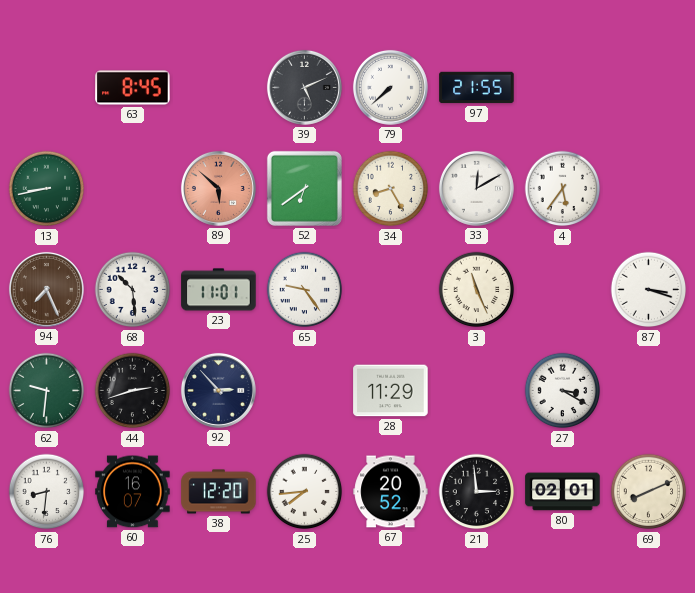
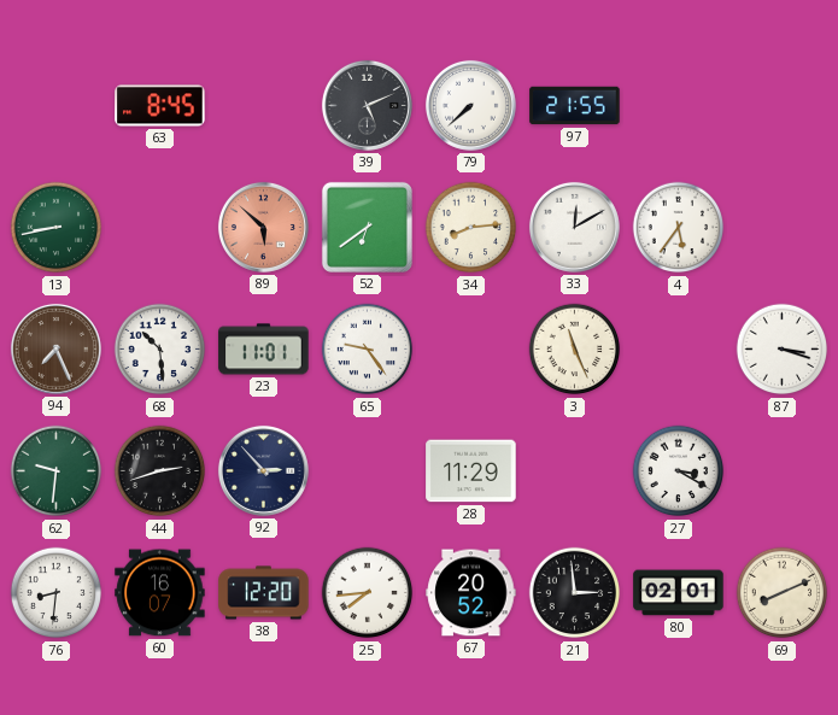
34: 8:25 -> 8:14
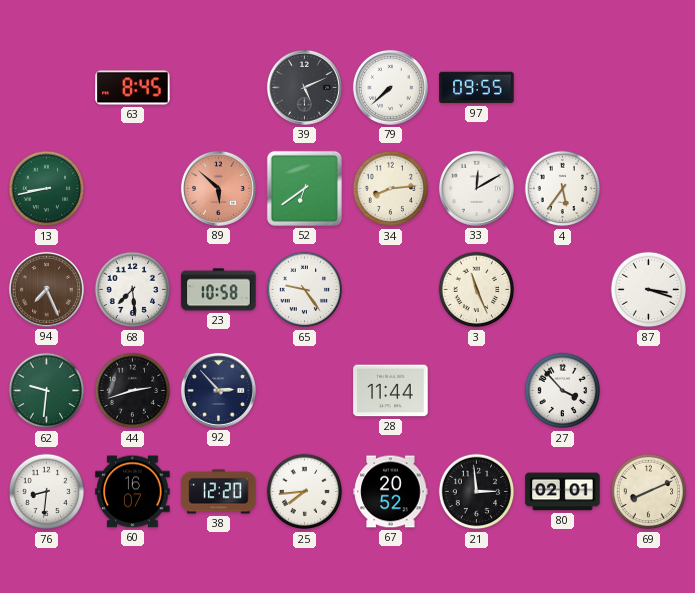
97: 21:55 -> 09:55
68: 10:29 -> 7:29
23: 11:01 -> 10:58
28: 11:29 -> 11:44
27: 3:20 -> 3:53
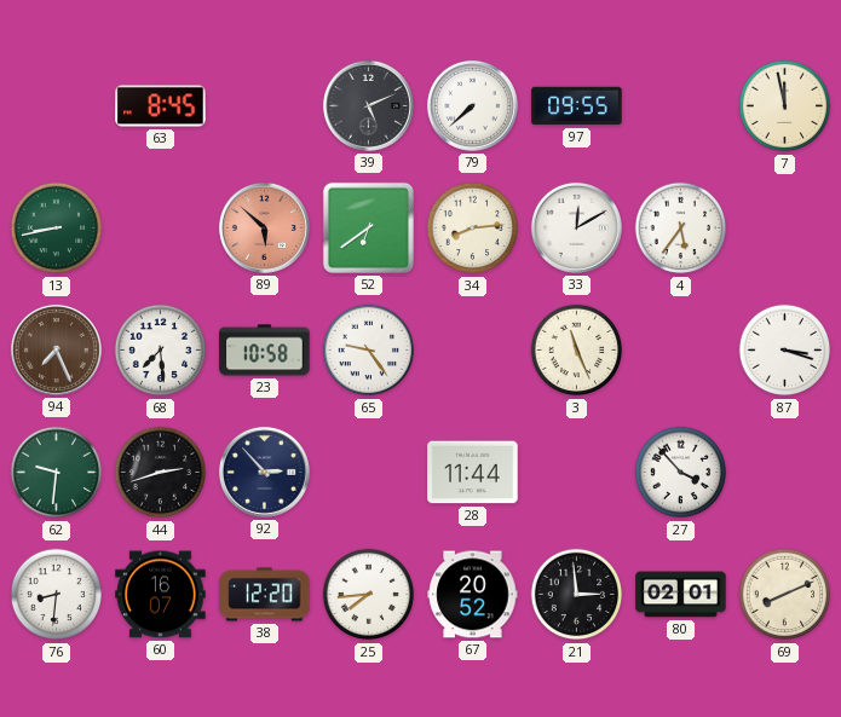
7: none -> 11:58
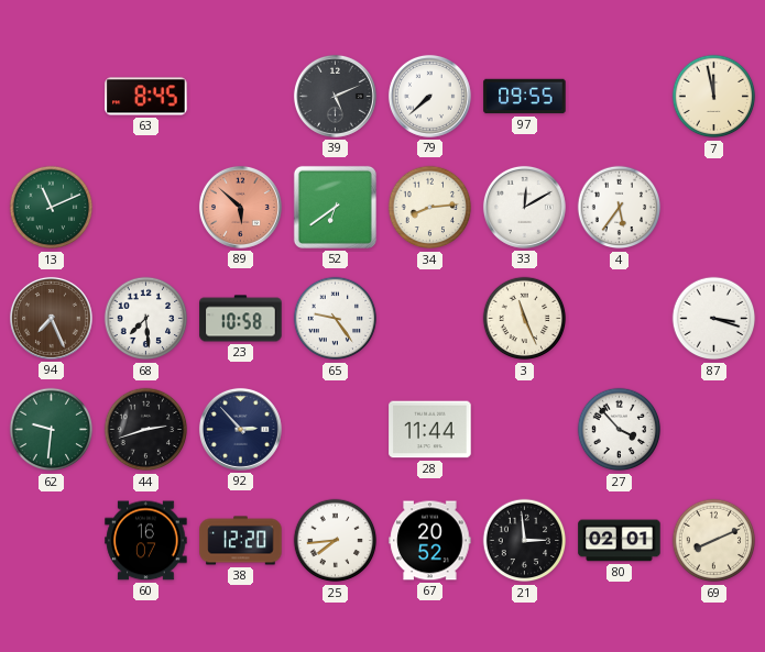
13: 8:43 -> 11:11
76: 8:31 -> none
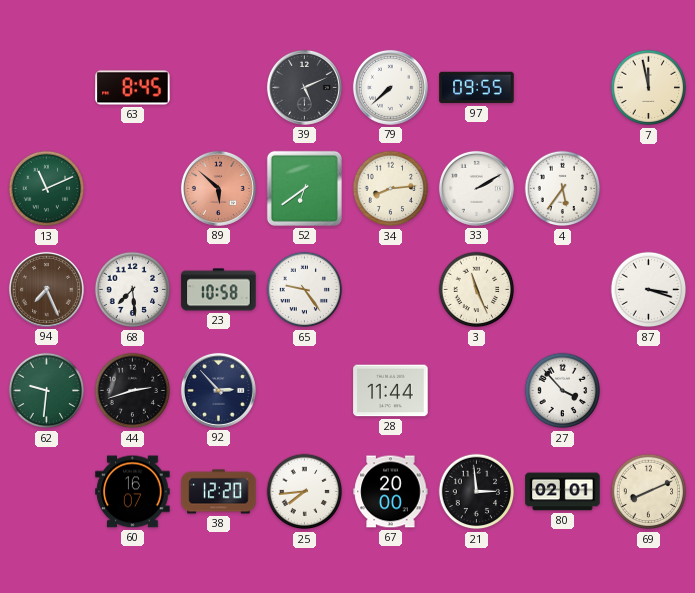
33: 12:10 -> 2:10
67: 20:52 -> 20:00
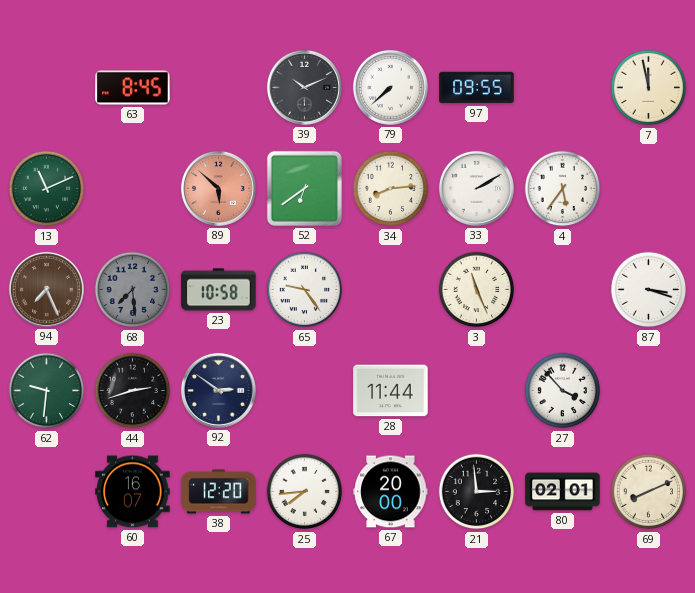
39: 5:11 -> 10:11
68 dial: white -> grey
92: 2:53 -> 2:51
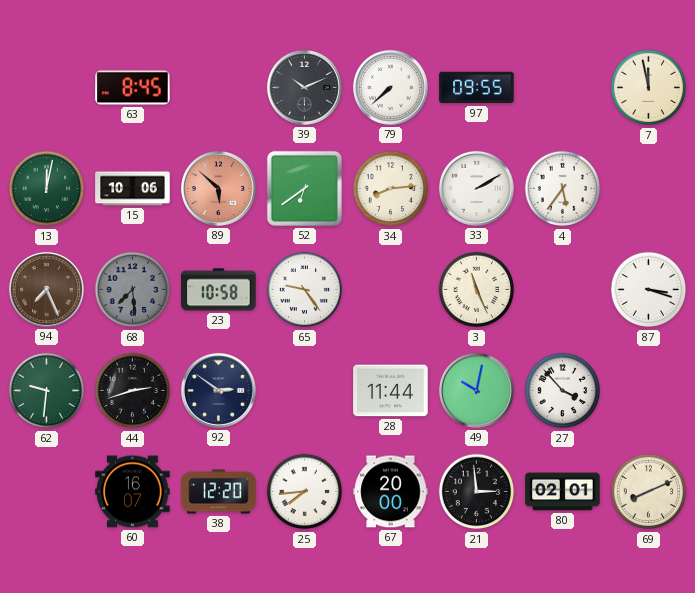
13: 11:11 -> 12:02
15: none -> 10:06
49: none -> 10:02
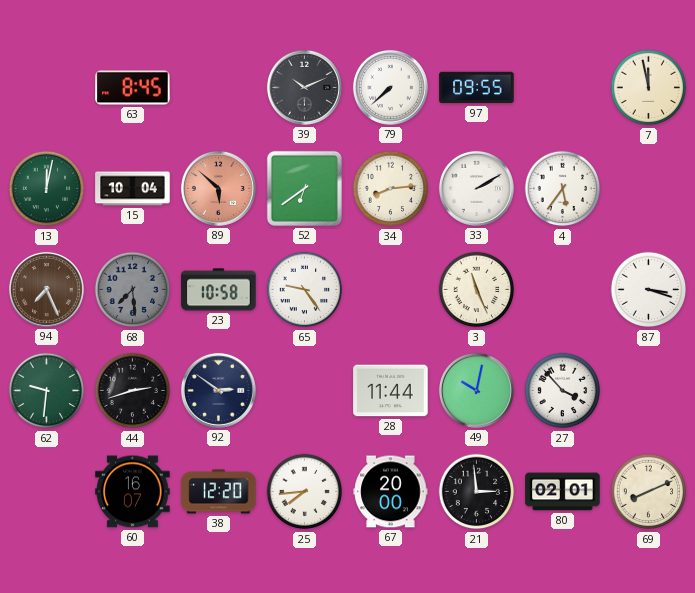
15: 10:06 -> 10:04
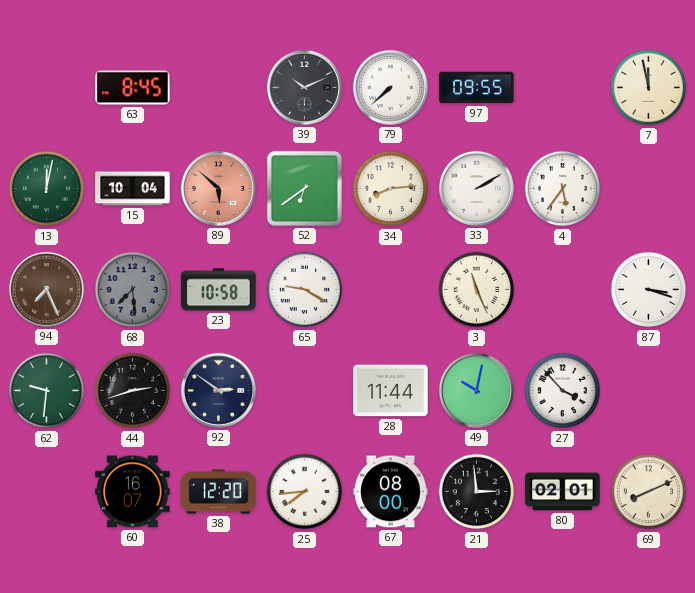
65: 9:24 -> 9:20
67: 20:00 -> 08:00
